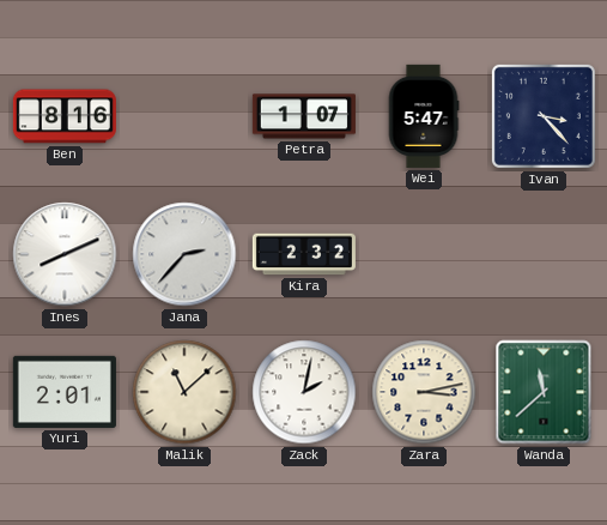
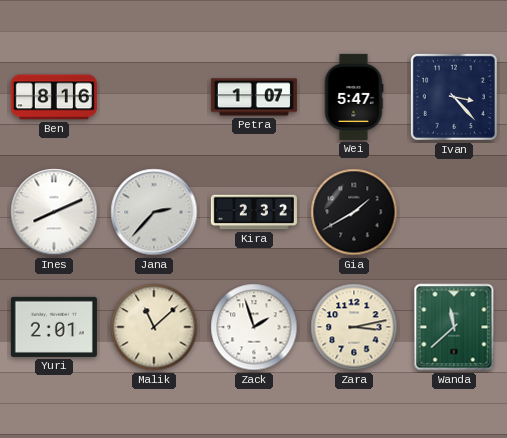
Gia: none -> 1:40
Zack: 2:02 -> 1:57
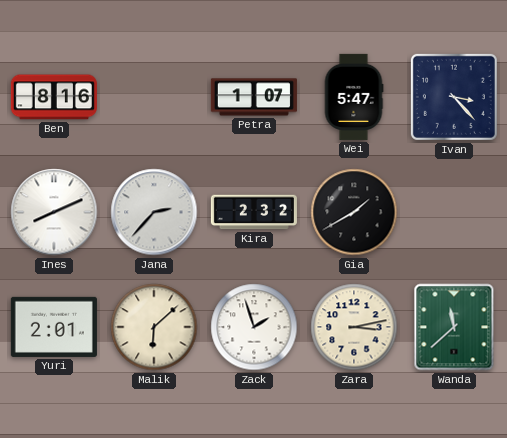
Malik: 11:08 -> 6:08
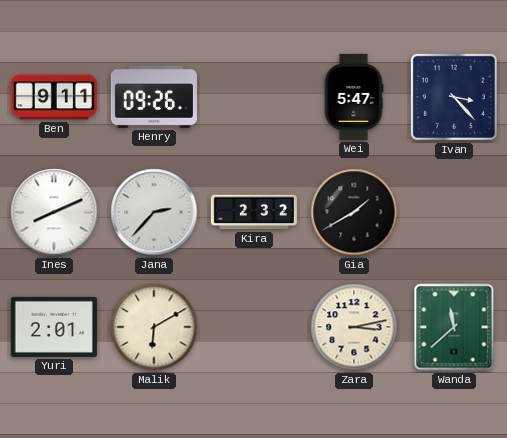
Ben: 8:16 -> 9:11
Henry: none -> 09:26
Petra: 1:07 -> none
Malik: 6:08 -> 6:10
Zack: 1:57 -> none
